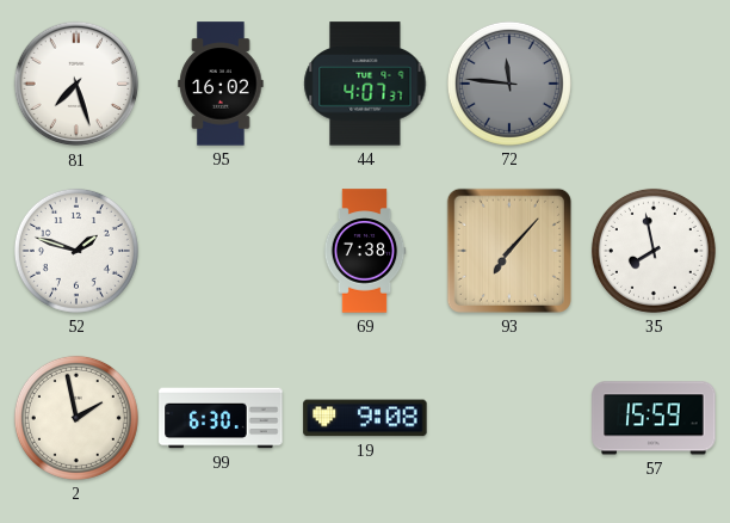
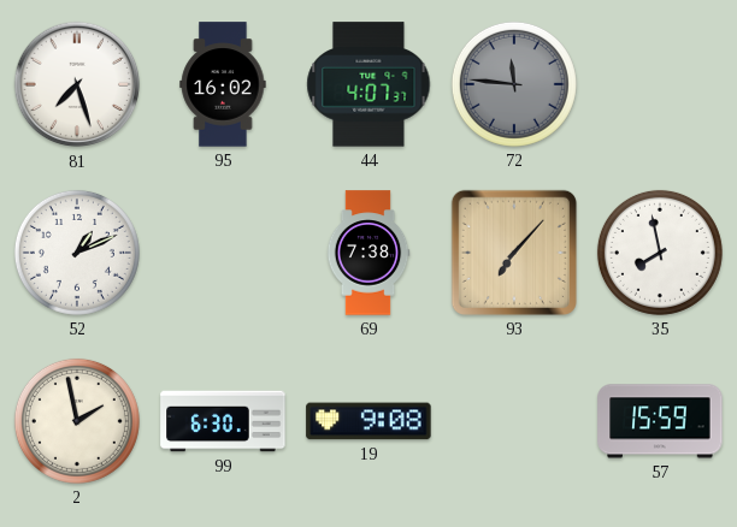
52: 1:48 -> 1:11
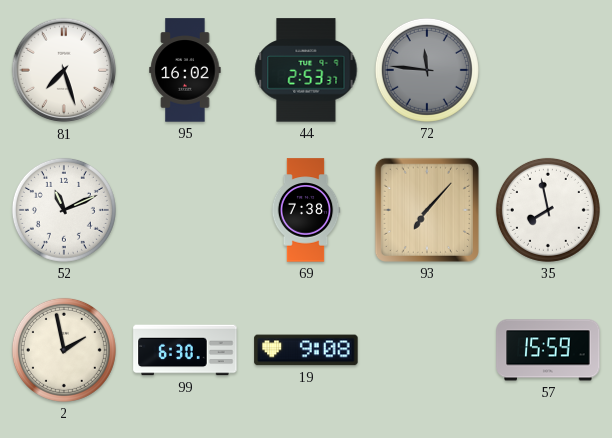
44: 4:07 -> 2:53
52: 1:11 -> 11:11
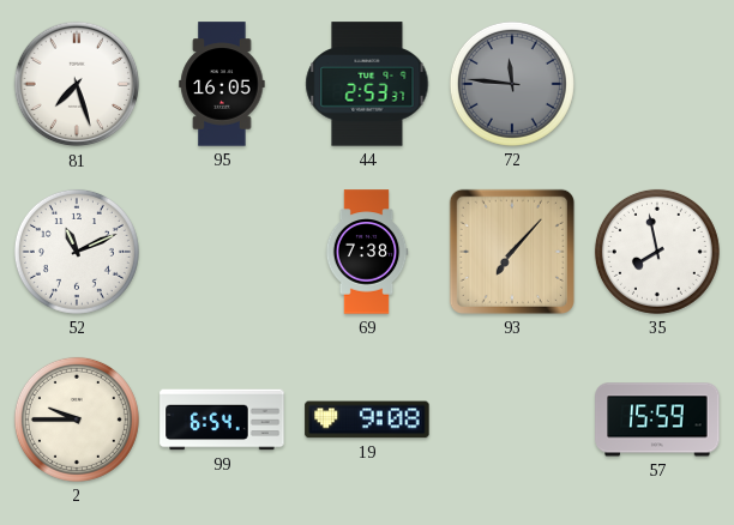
95: 16:02 -> 16:05
2: 1:58 -> 9:45
99: 6:30 -> 6:54
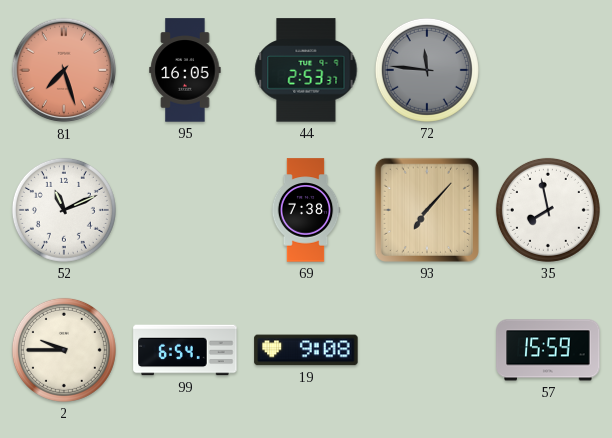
81 dial: white -> salmon
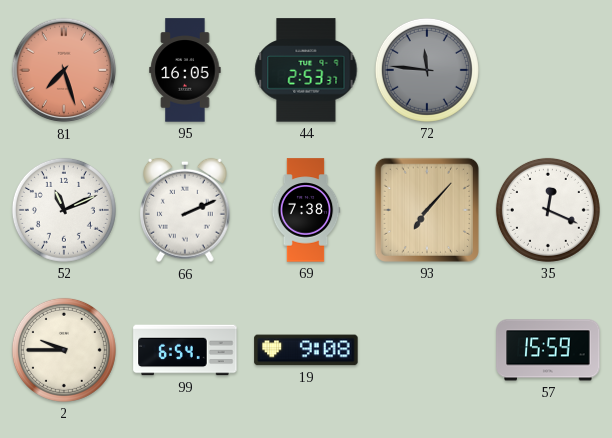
66: none -> 2:11
35: 7:58 -> 12:19
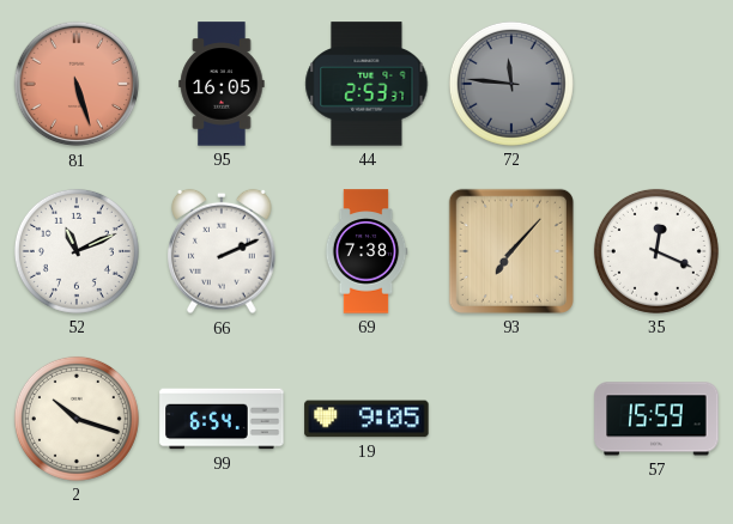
81: 7:27 -> 5:27
2: 9:45 -> 10:18
19: 9:08 -> 9:05
